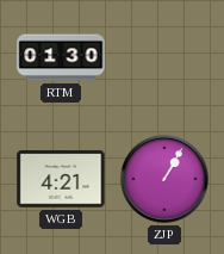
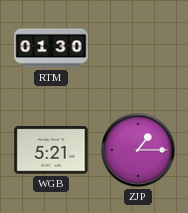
WGB: 4:21 -> 5:21
ZJP: 1:05 -> 1:15
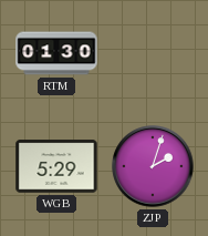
WGB: 5:21 -> 5:29
ZJP: 1:15 -> 2:03
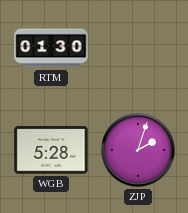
WGB: 5:29 -> 5:28
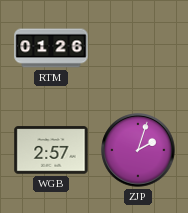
RTM: 01:30 -> 01:26
WGB: 5:28 -> 2:57
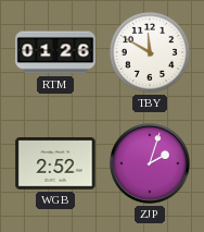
TBY: none -> 11:50
WGB: 2:57 -> 2:52
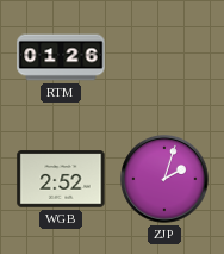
TBY: 11:50 -> none
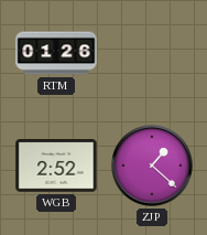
ZJP: 2:03 -> 1:22
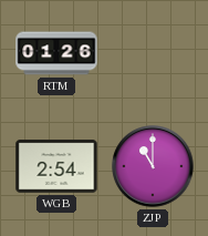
WGB: 2:52 -> 2:54
ZJP: 1:22 -> 11:00
